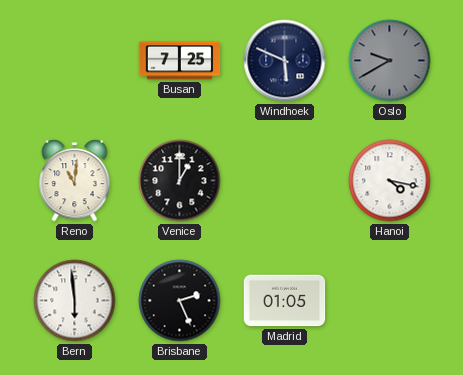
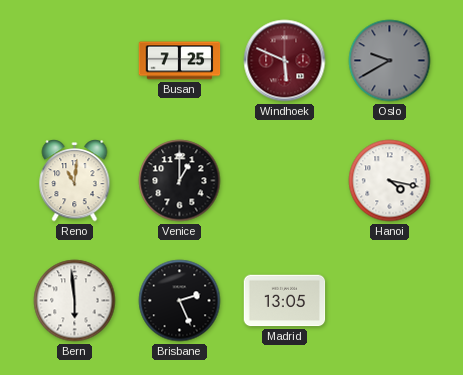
Windhoek dial: navy -> burgundy
Madrid: 01:05 -> 13:05
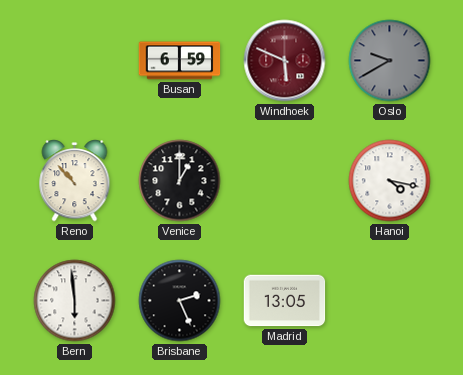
Busan: 7:25 -> 6:59
Reno: 11:01 -> 10:53
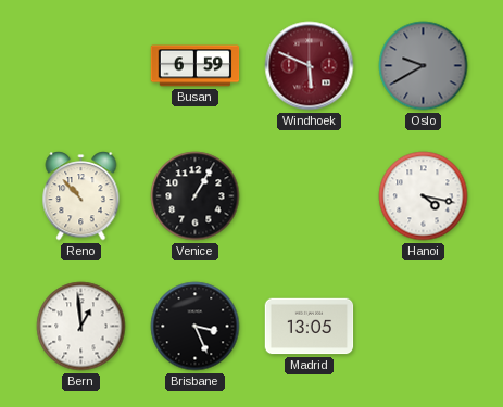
Venice: 1:00 -> 1:05
Bern: 5:59 -> 12:59
Brisbane: 2:26 -> 3:26
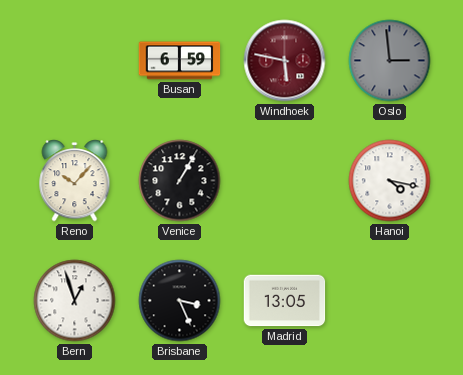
Windhoek: 5:49 -> 5:47
Oslo: 9:40 -> 2:59
Reno: 10:53 -> 10:07
Bern: 12:59 -> 12:57
